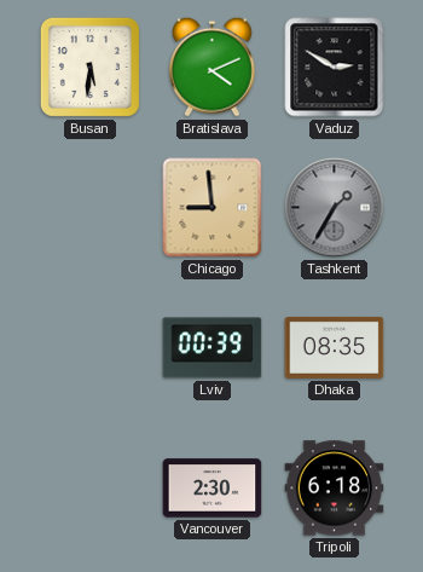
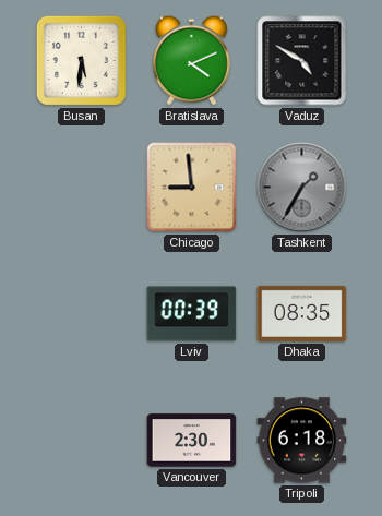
Vaduz: 2:50 -> 4:50
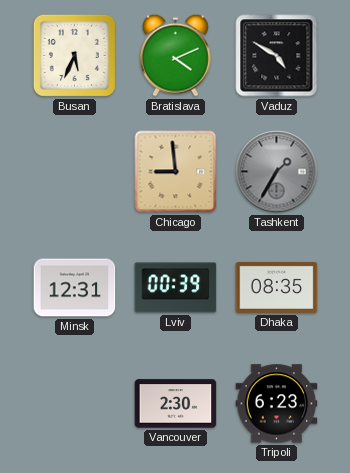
Busan: 5:31 -> 5:34
Minsk: none -> 12:31
Tripoli: 6:18 -> 6:23
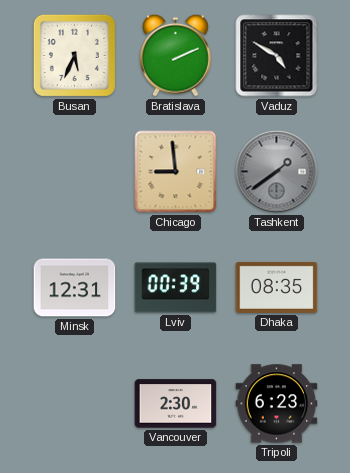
Bratislava: 4:11 -> 2:11
Tashkent: 1:35 -> 1:39
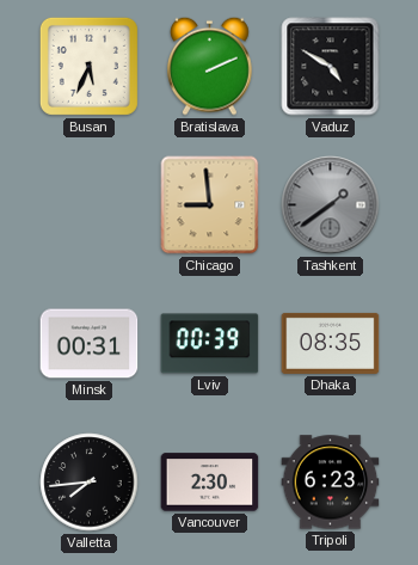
Minsk: 12:31 -> 00:31
Valletta: none -> 7:44
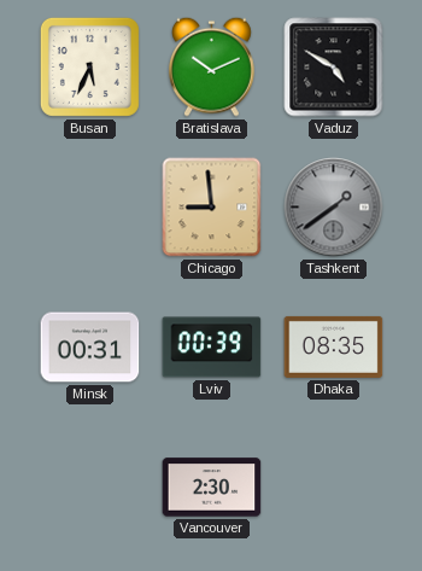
Bratislava: 2:11 -> 10:11
Valletta: 7:44 -> none
Tripoli: 6:23 -> none
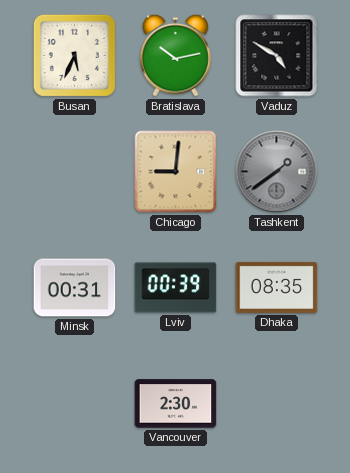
Bratislava: 10:11 -> 10:13
Chicago: 8:59 -> 9:01
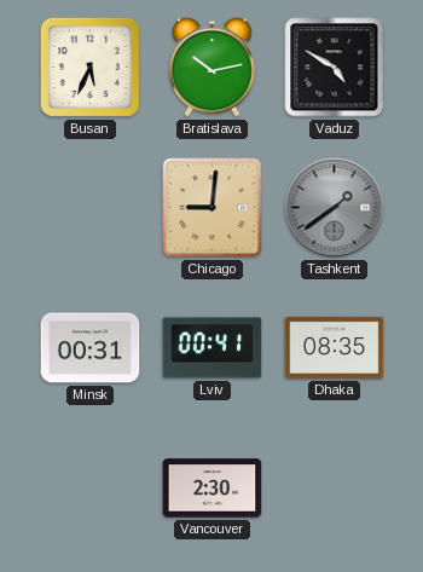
Lviv: 00:39 -> 00:41
